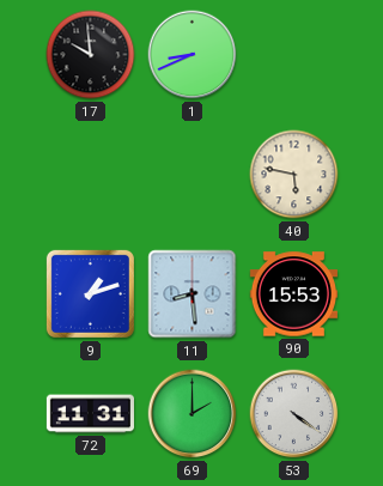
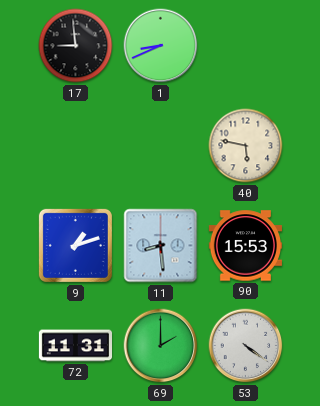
17: 9:59 -> 8:59
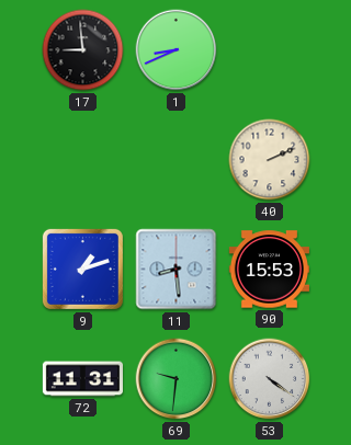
40: 5:47 -> 2:11
69: 2:00 -> 9:31
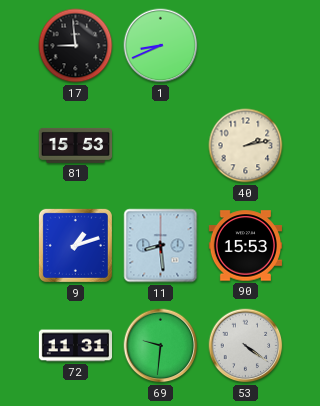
81: none -> 15:53
40: 2:11 -> 2:13
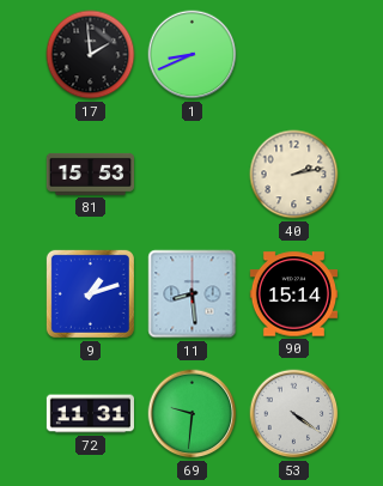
17: 8:59 -> 1:59
90: 15:53 -> 15:14
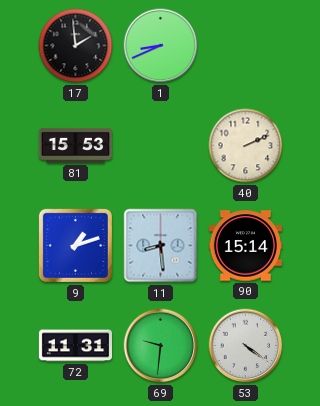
40: 2:13 -> 2:11
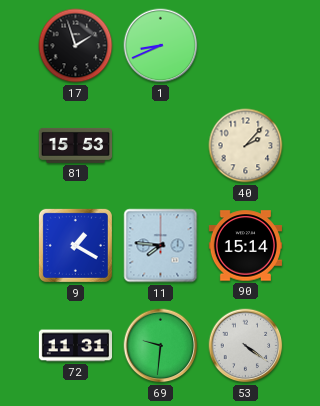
17: 1:59 -> 1:57
40: 2:11 -> 2:07
9: 1:12 -> 1:20
11: 8:29 -> 7:46
